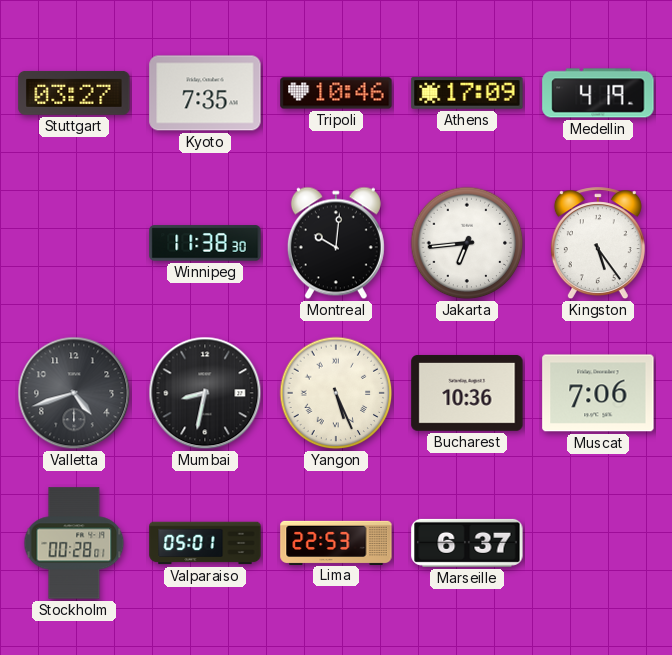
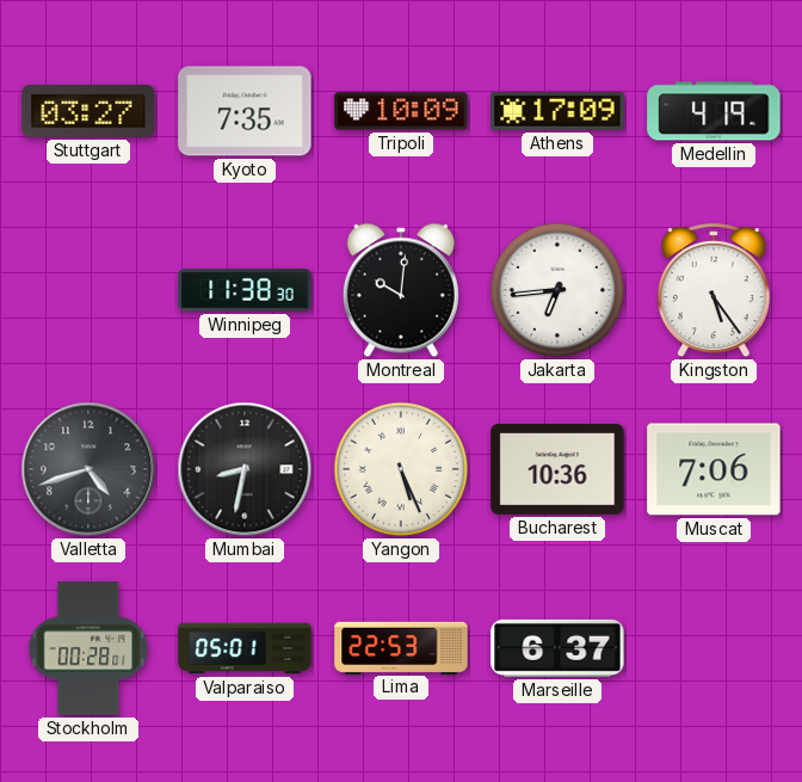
Tripoli: 10:46 -> 10:09
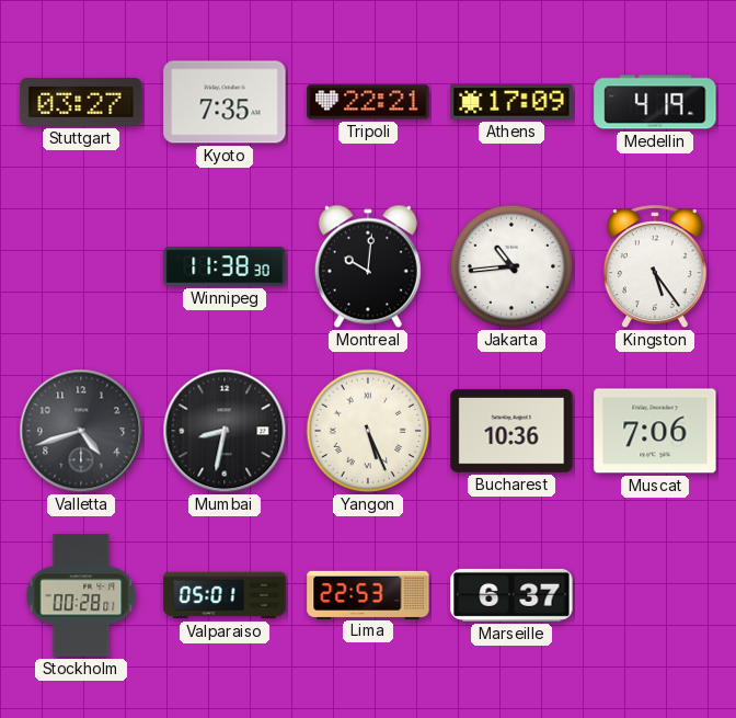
Tripoli: 10:09 -> 22:21
Jakarta: 6:44 -> 10:44
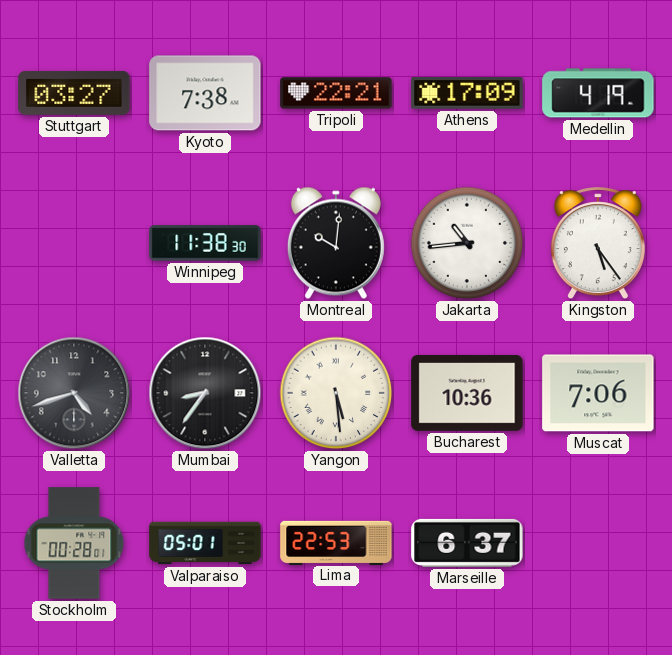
Kyoto: 7:35 -> 7:38
Mumbai: 8:32 -> 8:36
Yangon: 5:26 -> 5:29
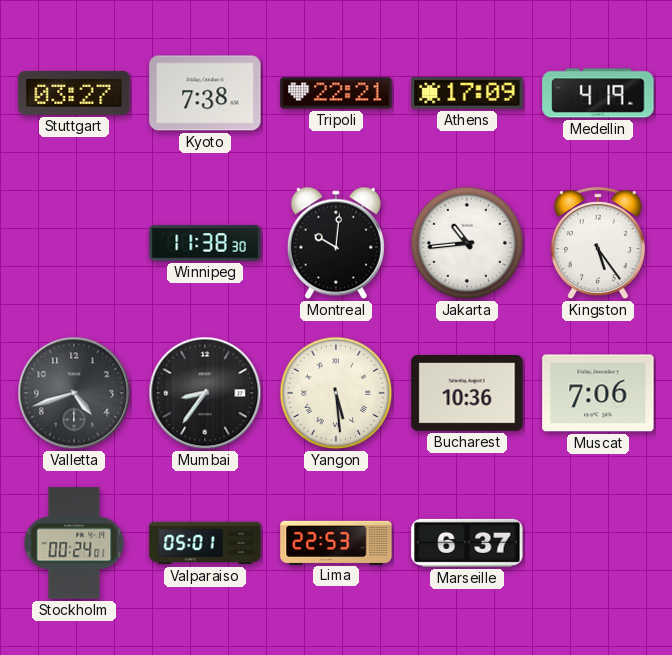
Stockholm: 00:28 -> 00:24
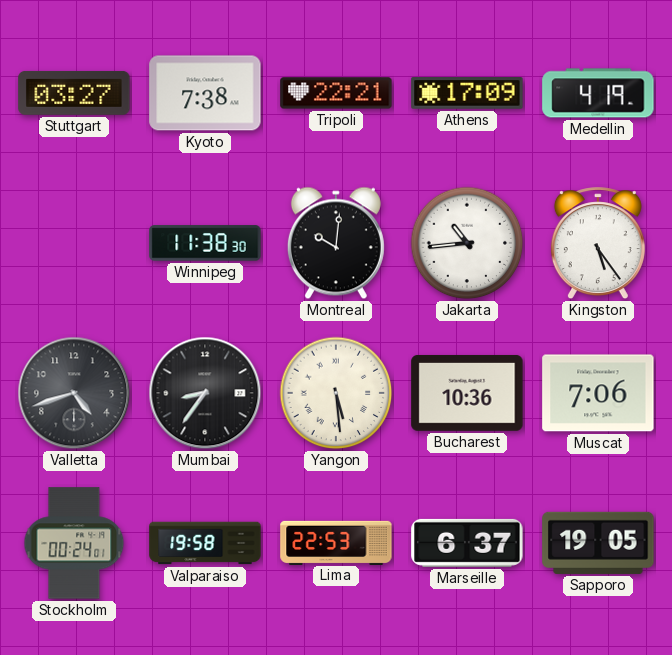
Valparaiso: 05:01 -> 19:58
Sapporo: none -> 19:05
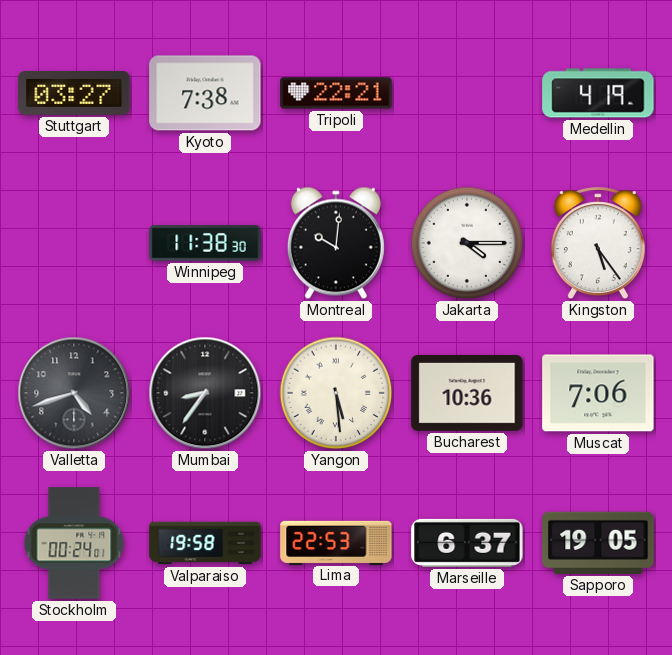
Athens: 17:09 -> none
Jakarta: 10:44 -> 4:15
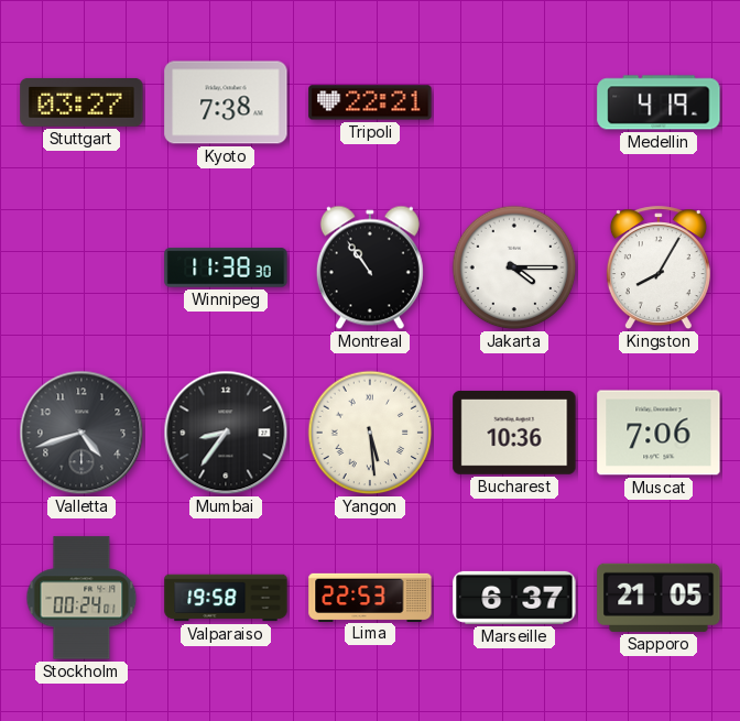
Montreal: 10:01 -> 10:54
Kingston: 5:24 -> 8:05
Sapporo: 19:05 -> 21:05
